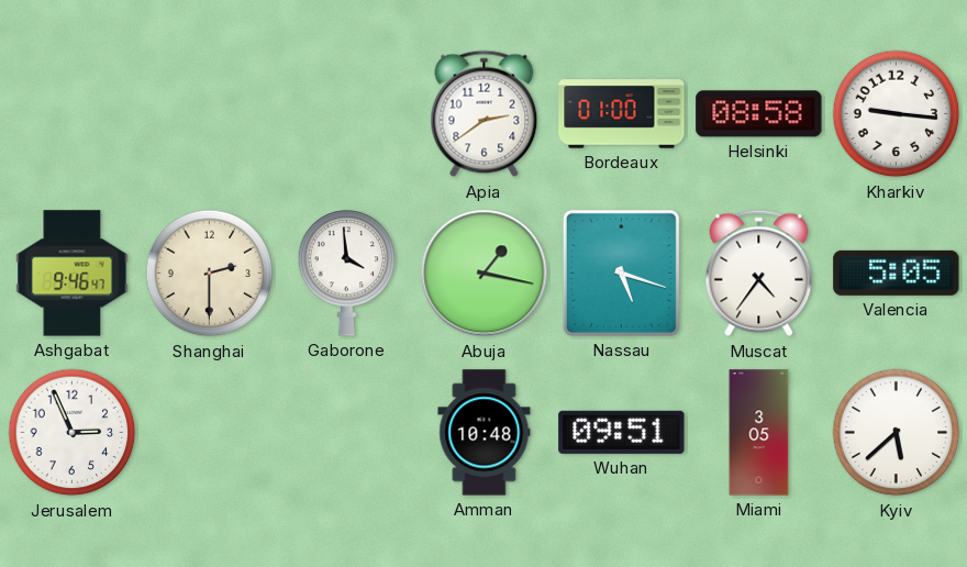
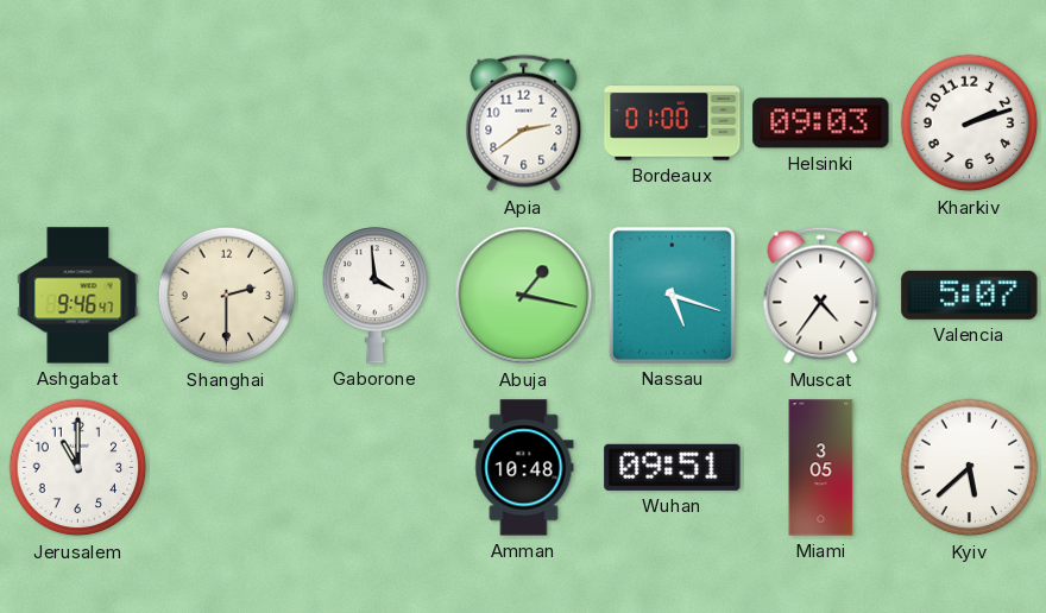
Helsinki: 08:58 -> 09:03
Kharkiv: 9:16 -> 2:12
Valencia: 5:05 -> 5:07
Jerusalem: 2:56 -> 11:00
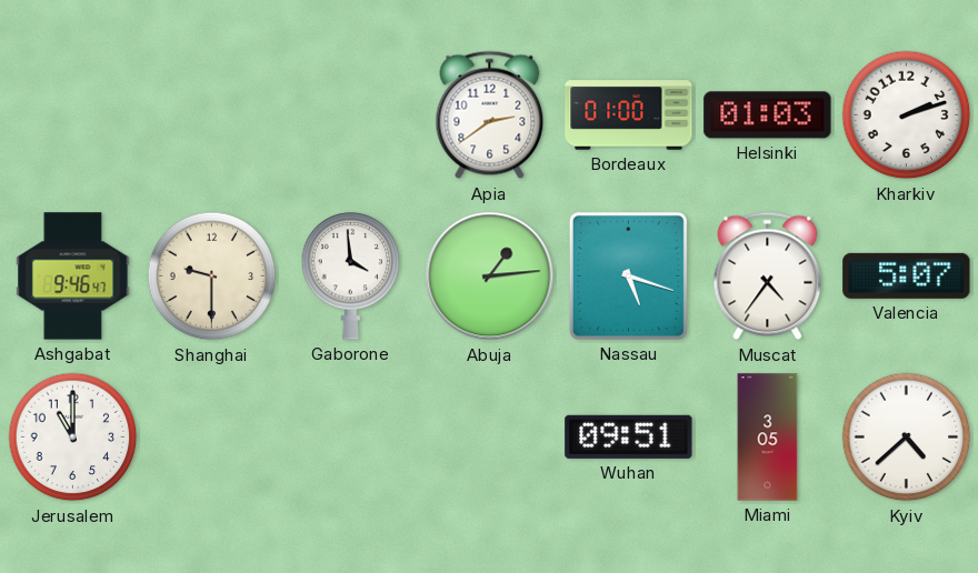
Helsinki: 09:03 -> 01:03
Shanghai: 2:30 -> 9:30
Abuja: 1:17 -> 1:14
Amman: 10:48 -> none
Kyiv: 5:38 -> 4:38
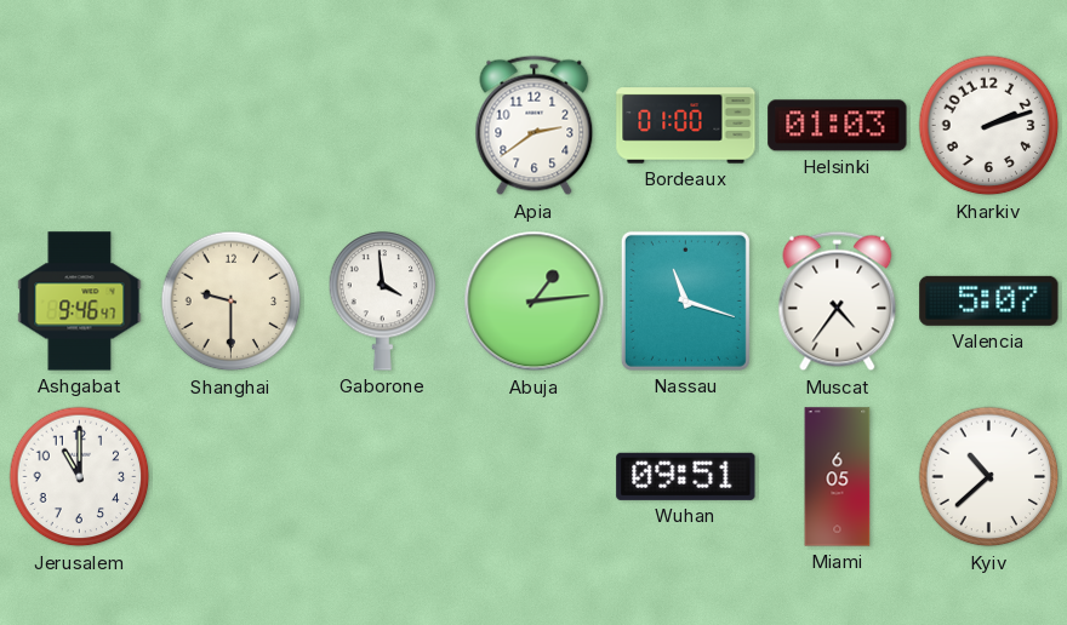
Nassau: 5:18 -> 11:18
Miami: 3:05 -> 6:05
Kyiv: 4:38 -> 10:38
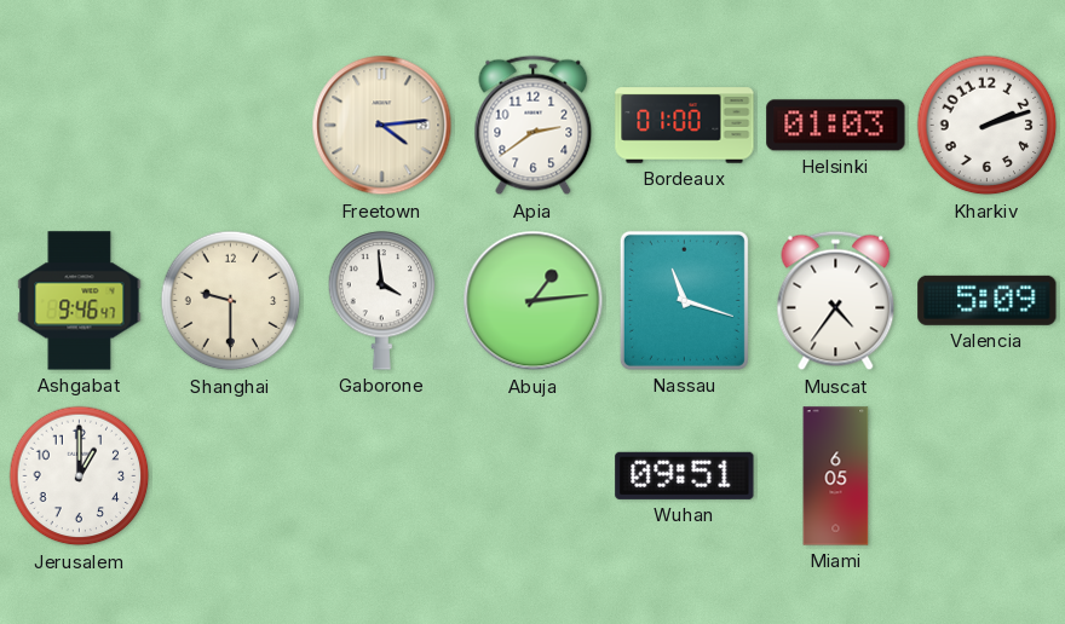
Freetown: none -> 4:14
Valencia: 5:07 -> 5:09
Jerusalem: 11:00 -> 1:00
Kyiv: 10:38 -> none
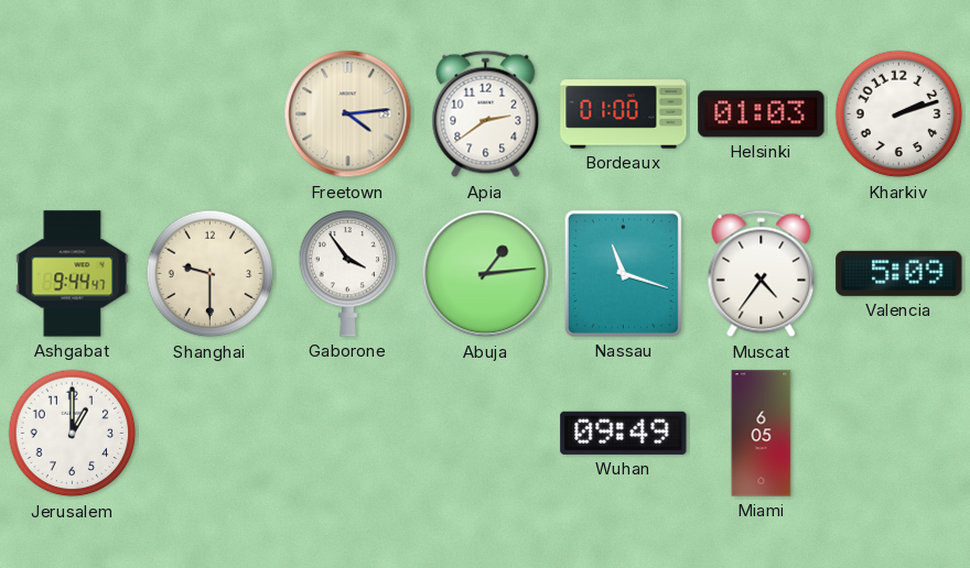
Ashgabat: 9:46 -> 9:44
Gaborone: 3:59 -> 3:54
Wuhan: 09:51 -> 09:49
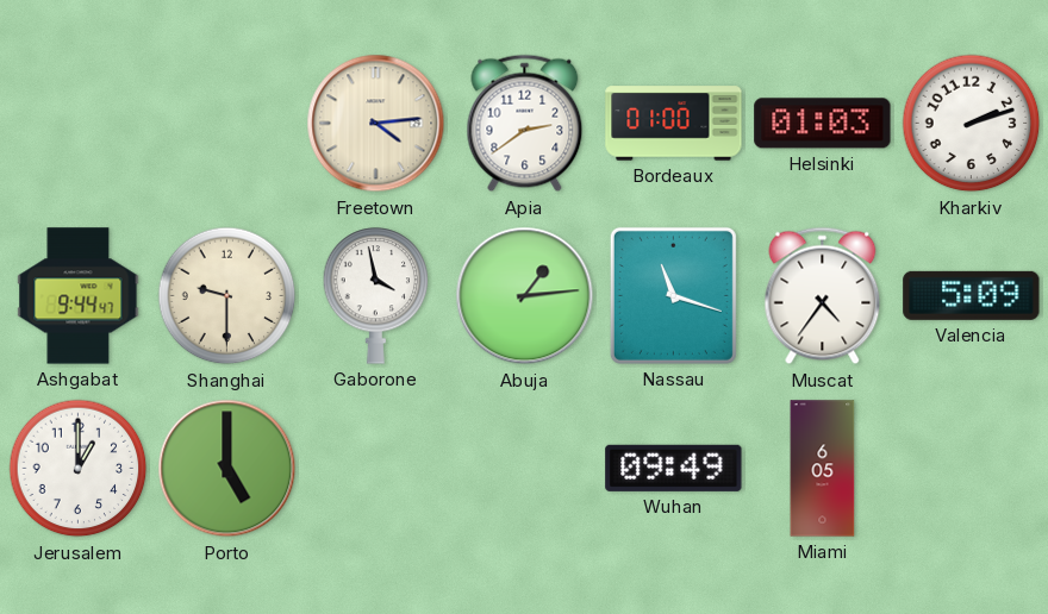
Gaborone: 3:54 -> 3:58
Porto: none -> 5:00
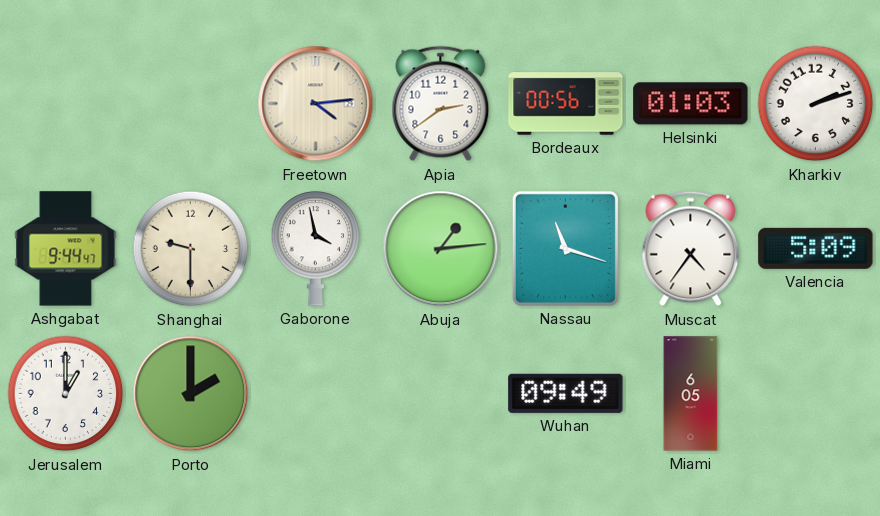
Bordeaux: 01:00 -> 00:56
Porto: 5:00 -> 2:00
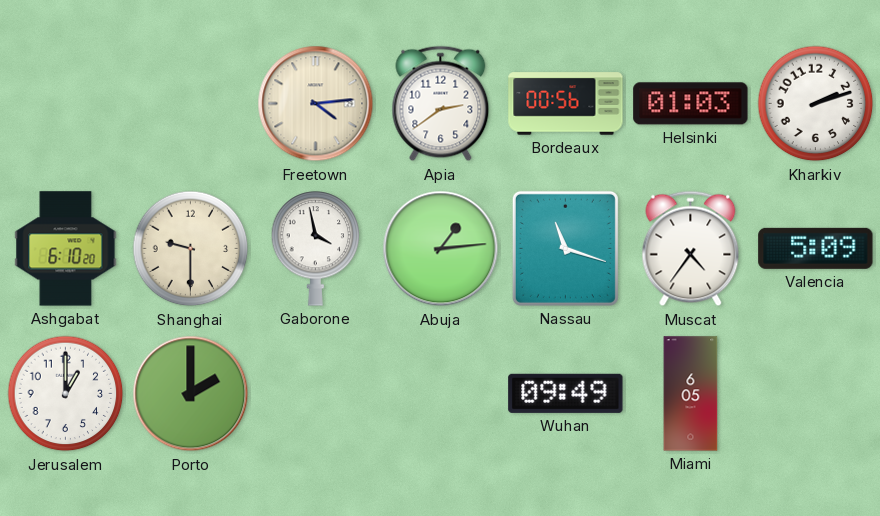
Ashgabat: 9:44 -> 6:10
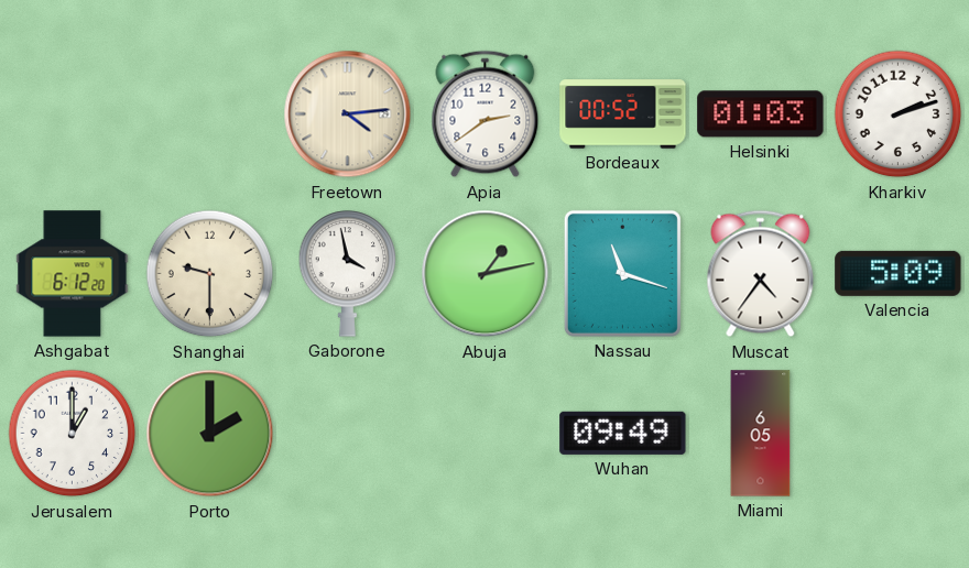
Bordeaux: 00:56 -> 00:52
Ashgabat: 6:10 -> 6:12
Abuja: 1:14 -> 1:13
